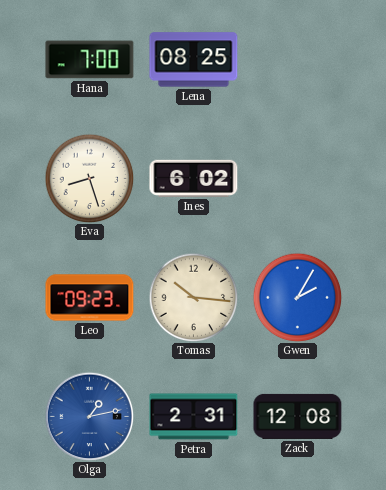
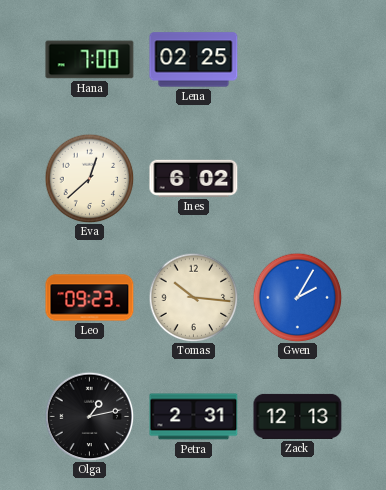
Lena: 08:25 -> 02:25
Eva: 8:27 -> 12:38
Olga dial: blue -> black
Zack: 12:08 -> 12:13
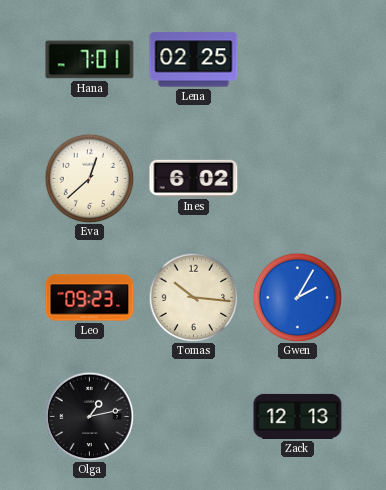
Hana: 7:00 -> 7:01
Petra: 2:31 -> none
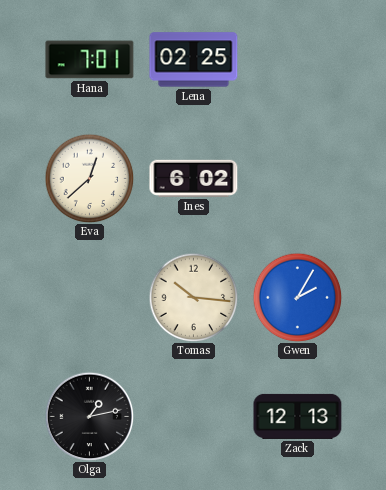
Leo: 09:23 -> none
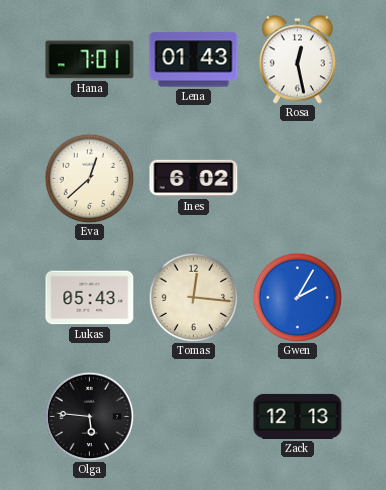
Lena: 02:25 -> 01:43
Rosa: none -> 12:28
Lukas: none -> 05:43
Tomas: 10:16 -> 12:16
Olga: 1:13 -> 5:46
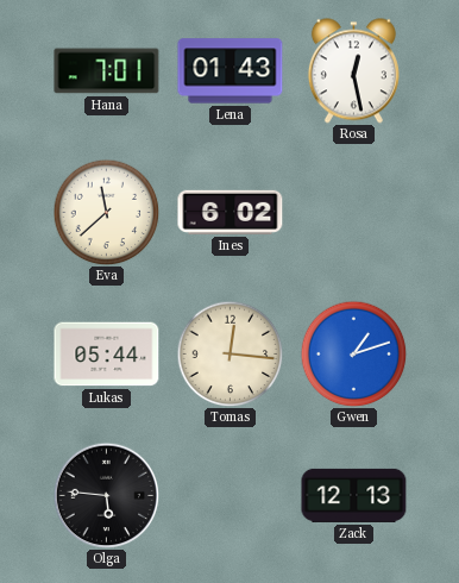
Eva: 12:38 -> 11:38
Lukas: 05:43 -> 05:44
Gwen: 2:05 -> 1:12
